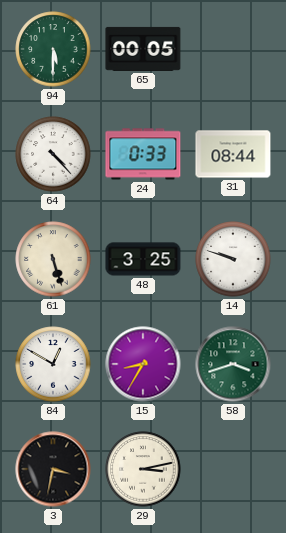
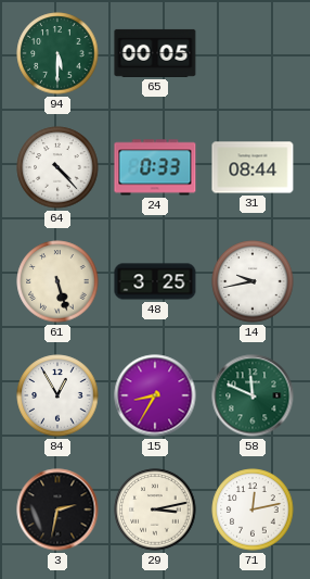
14: 9:48 -> 9:43
84: 12:50 -> 12:55
58: 3:42 -> 11:49
3: 3:32 -> 2:32
71: none -> 12:13
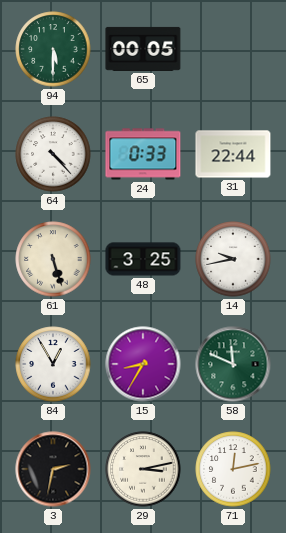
31: 08:44 -> 22:44
